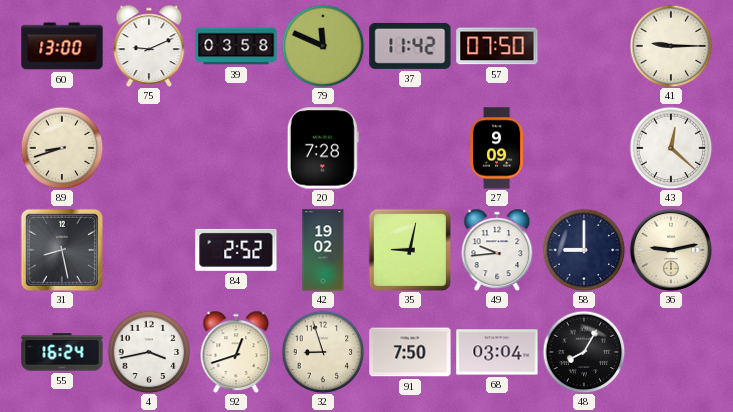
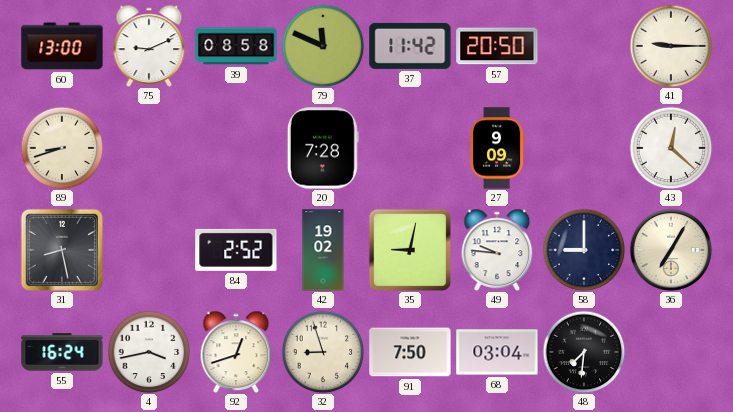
39: 03:58 -> 08:58
57: 07:50 -> 20:50
49: 9:44 -> 9:46
36: 9:13 -> 7:05
48: 8:05 -> 7:31
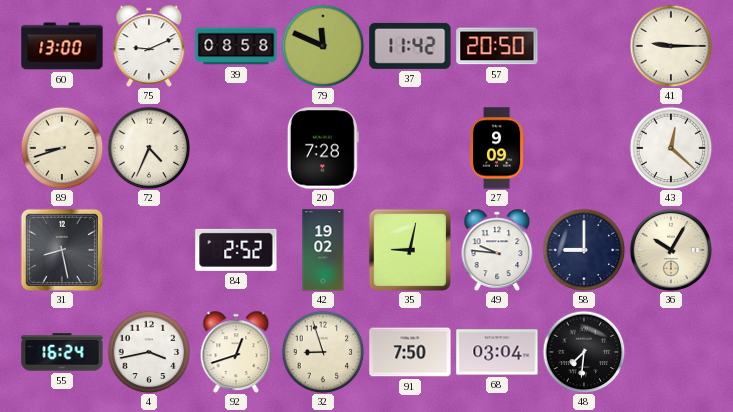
72: none -> 4:34
36: 7:05 -> 10:05
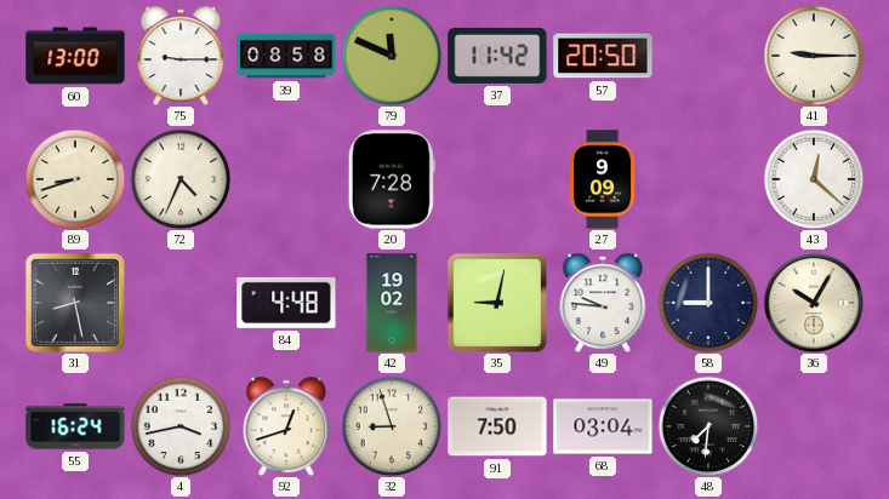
75: 9:11 -> 9:15
84: 2:52 -> 4:48
